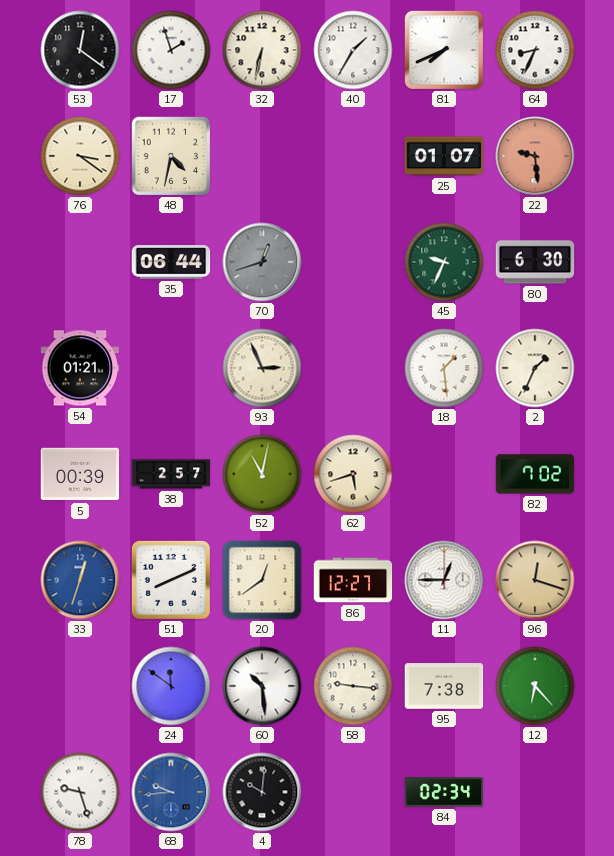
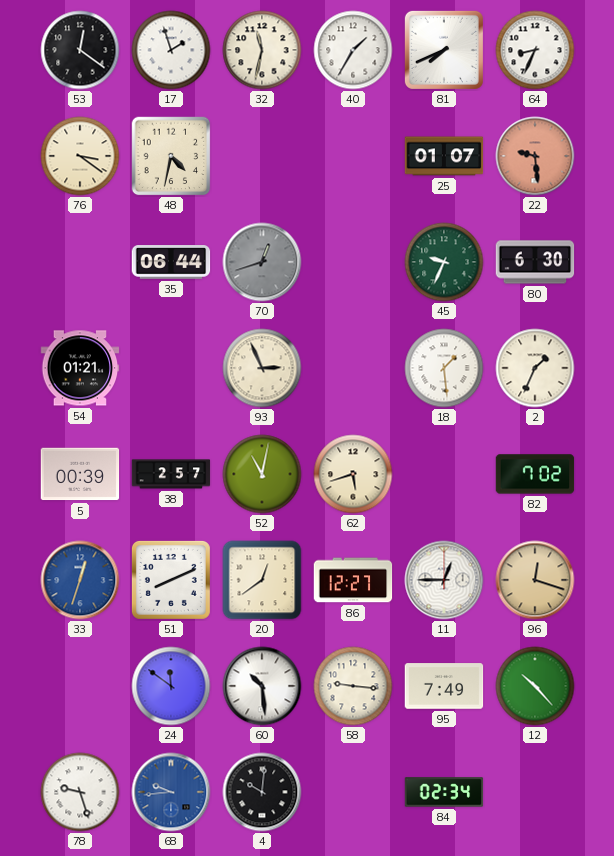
32: 6:32 -> 11:32
95: 7:38 -> 7:49
12: 6:23 -> 10:23
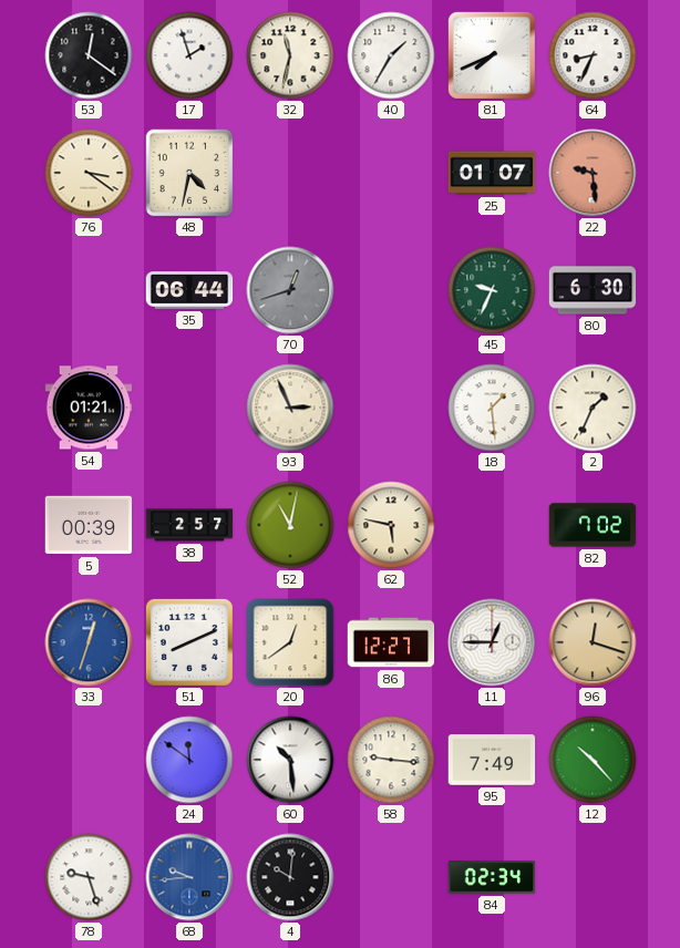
62: 5:42 -> 5:47
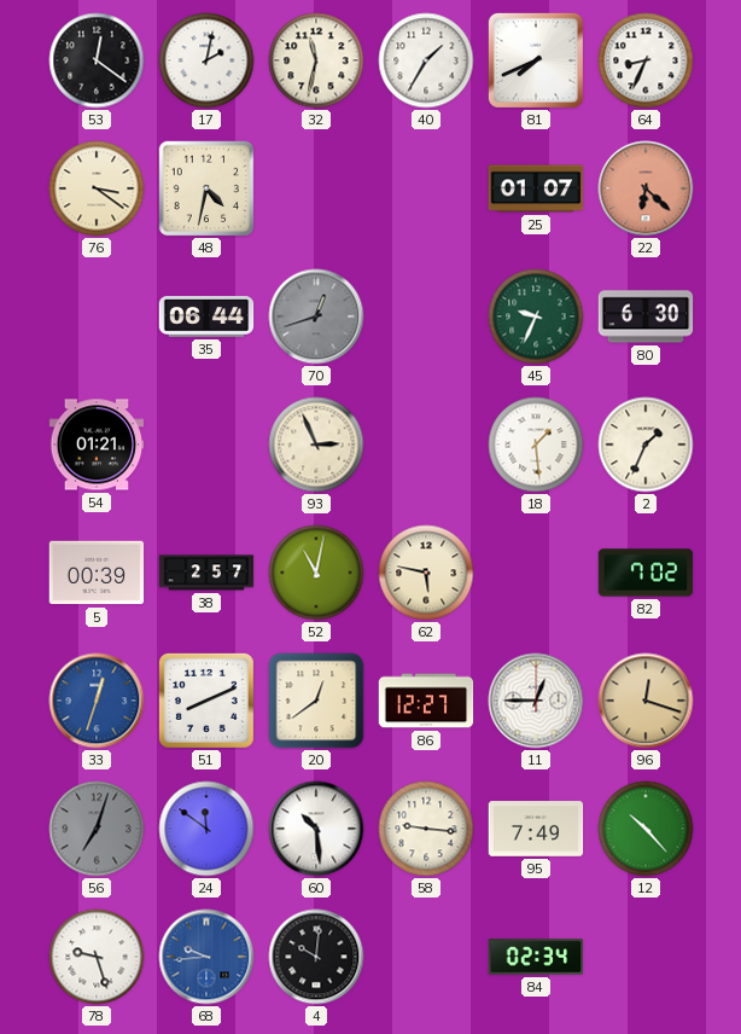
17: 1:57 -> 2:02
22: 9:29 -> 6:22
56: none -> 7:03
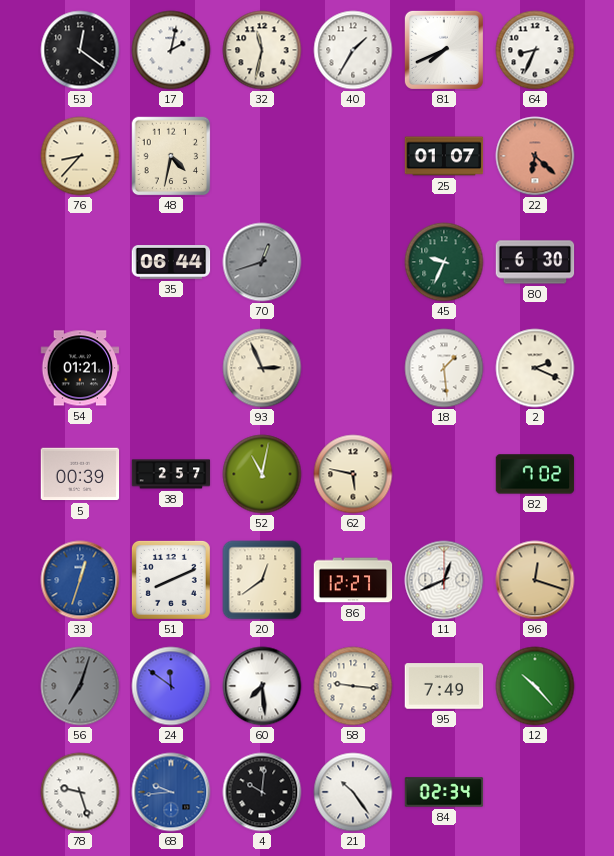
76: 3:21 -> 8:37
2: 1:34 -> 2:19
11: 12:45 -> 12:41
60: 10:29 -> 7:29
21: none -> 10:24
